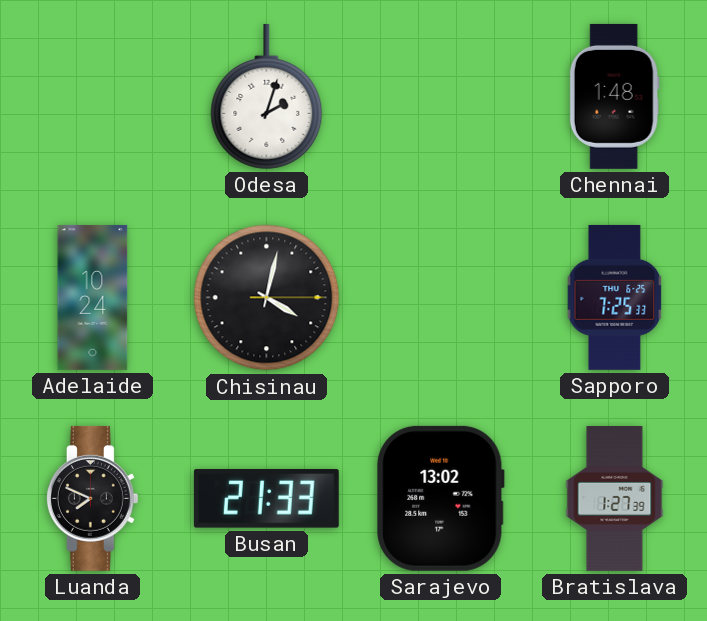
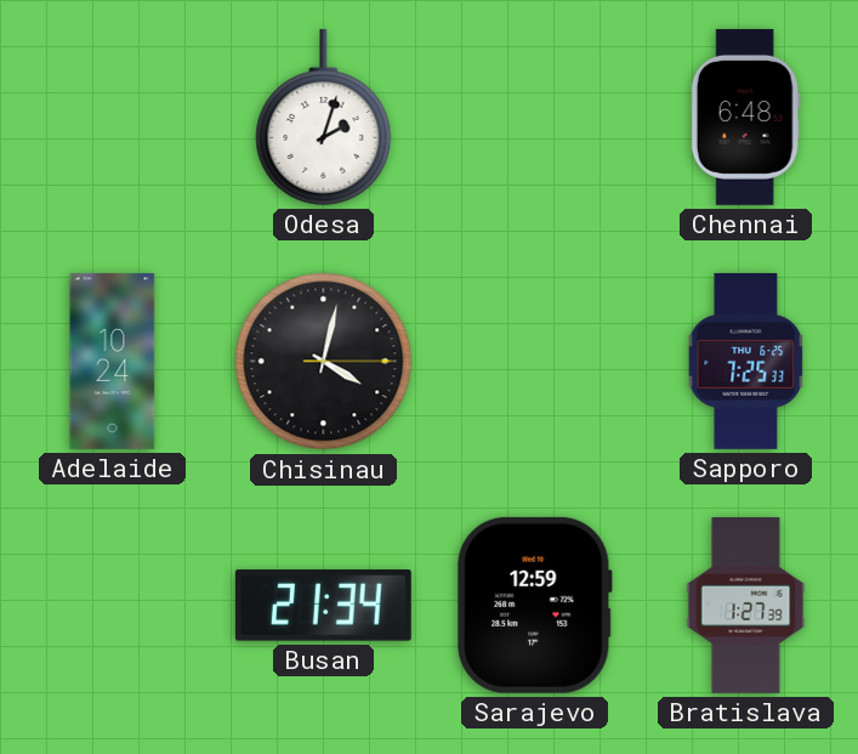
Chennai: 1:48 -> 6:48
Luanda: 7:49 -> none
Busan: 21:33 -> 21:34
Sarajevo: 13:02 -> 12:59
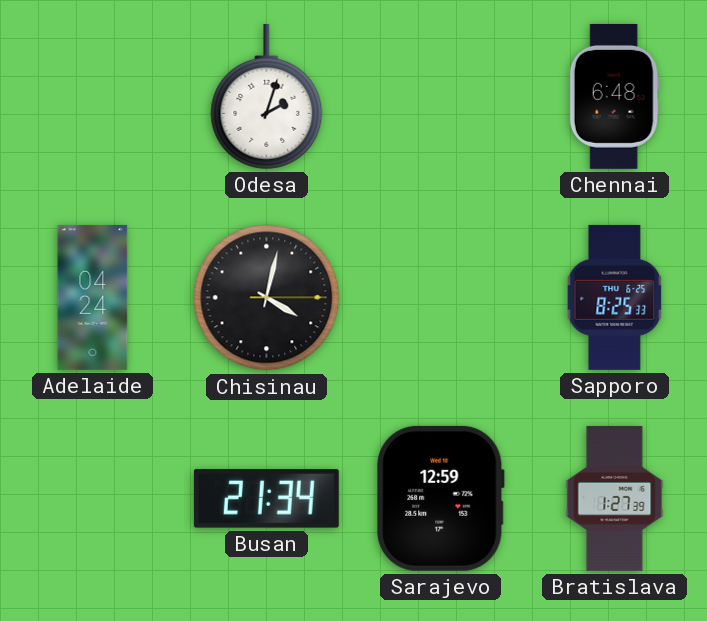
Adelaide: 10:24 -> 04:24
Sapporo: 7:25 -> 8:25
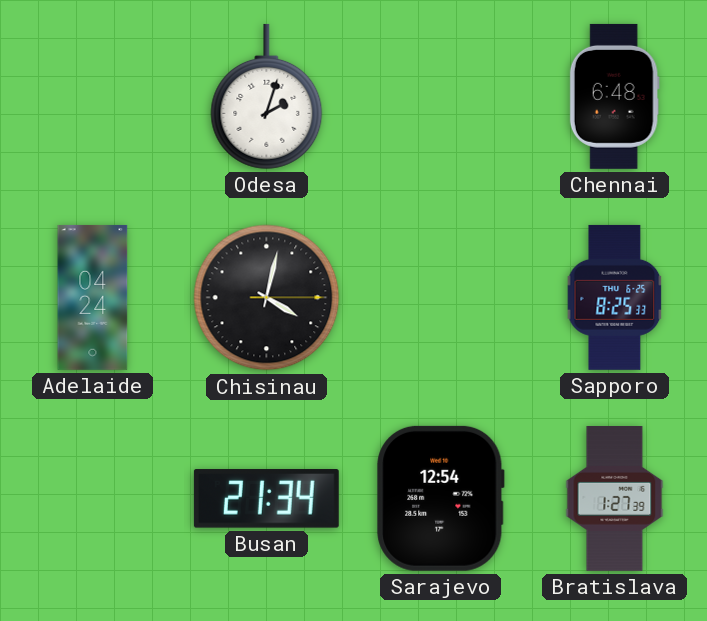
Sarajevo: 12:59 -> 12:54
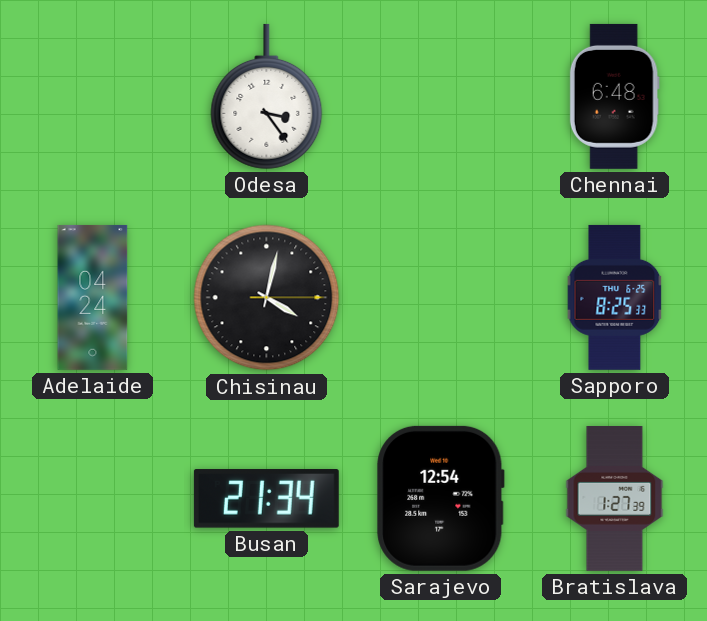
Odesa: 2:03 -> 3:24
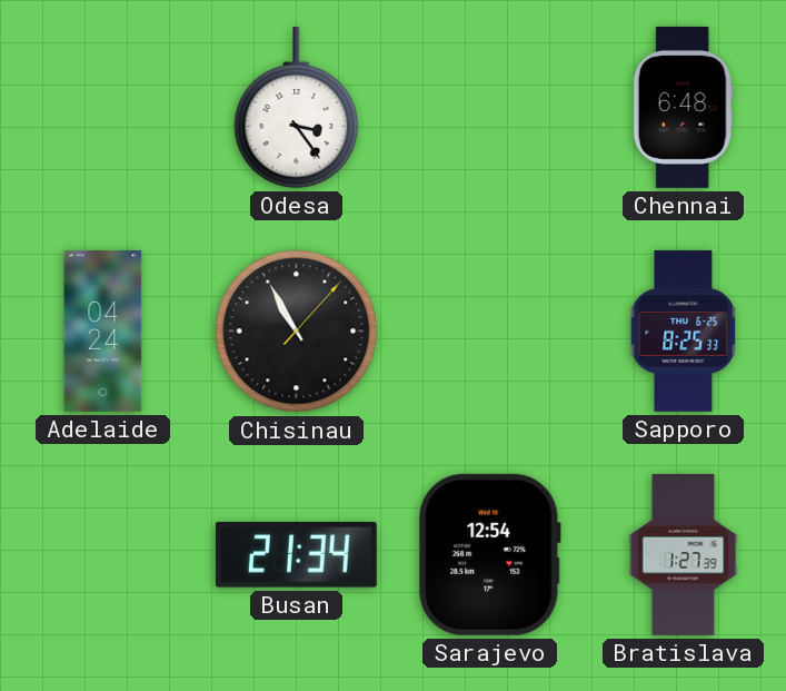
Chisinau: 4:02 -> 10:55
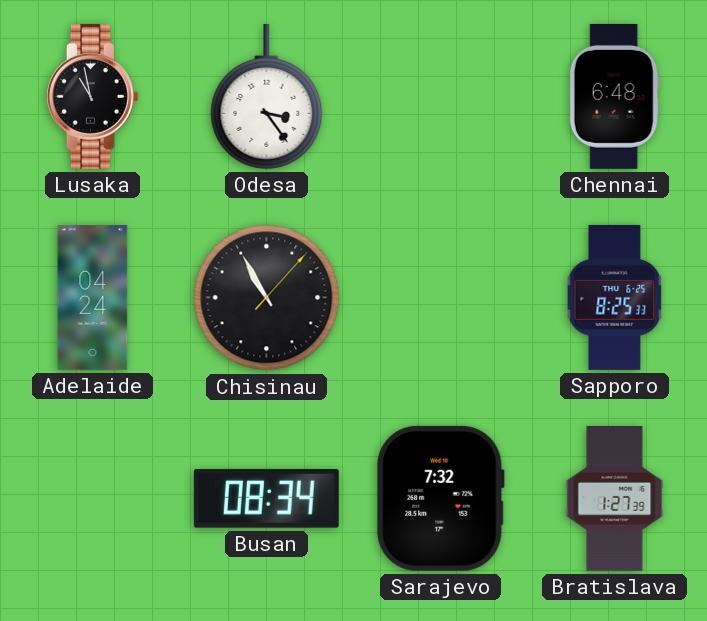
Lusaka: none -> 10:58
Busan: 21:34 -> 08:34
Sarajevo: 12:54 -> 7:32
